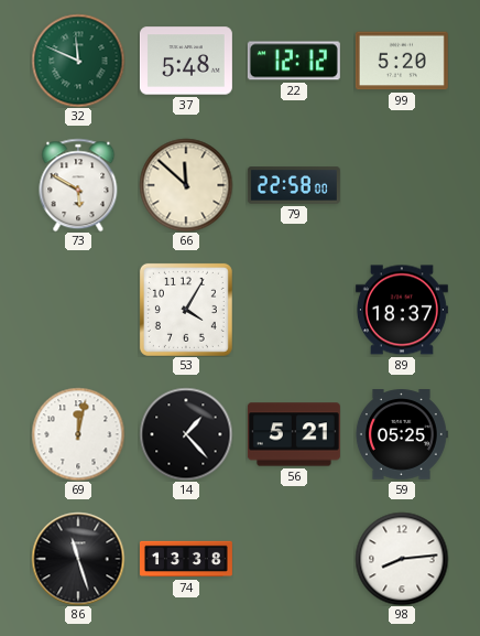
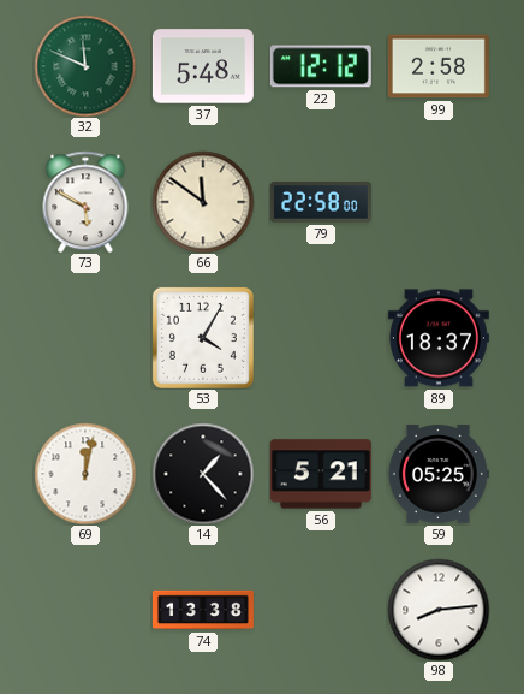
99: 5:20 -> 2:58
66: 11:52 -> 11:51
86: 11:27 -> none
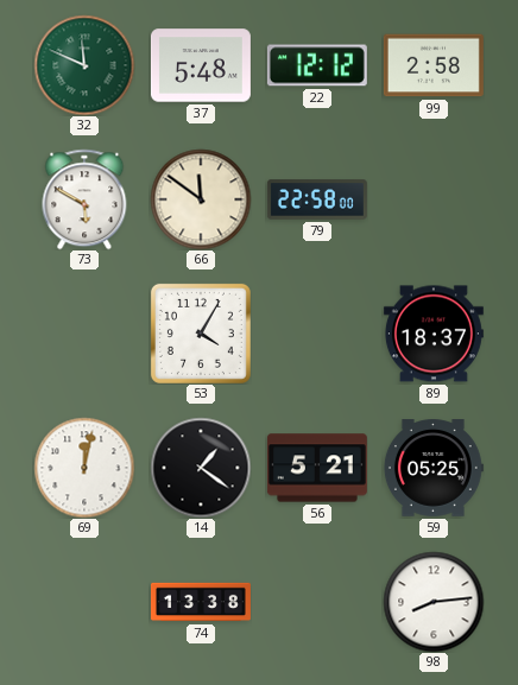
14: 1:23 -> 1:21
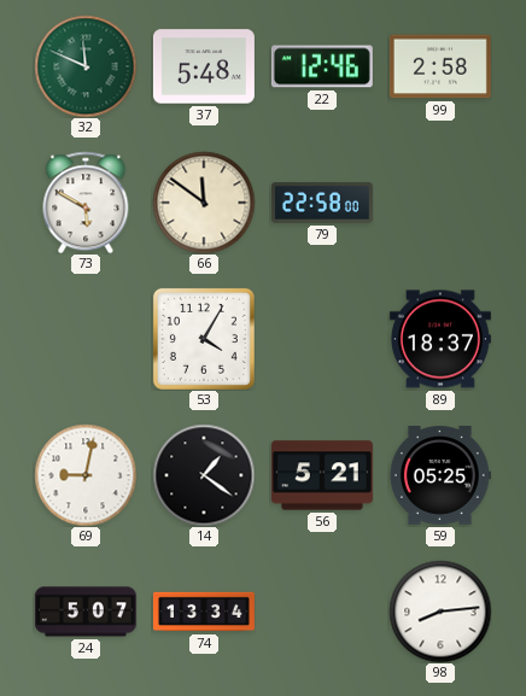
22: 12:12 -> 12:46
69: 12:02 -> 9:02
24: none -> 5:07
74: 13:38 -> 13:34
